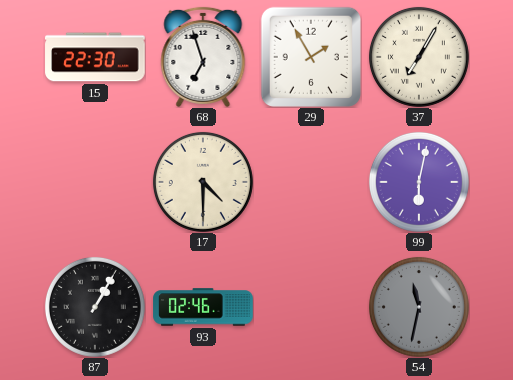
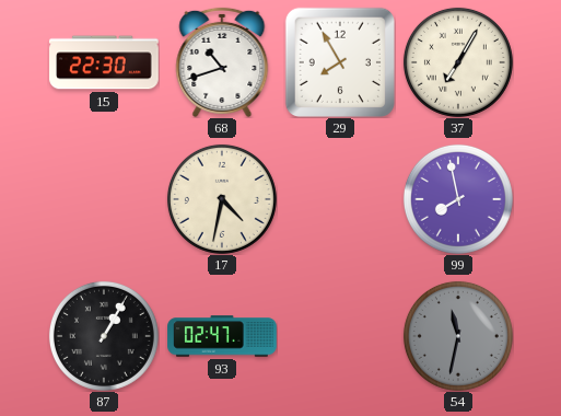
68: 6:57 -> 10:42
29: 1:55 -> 7:55
17: 4:30 -> 4:32
99: 6:02 -> 7:58
93: 02:46 -> 02:47
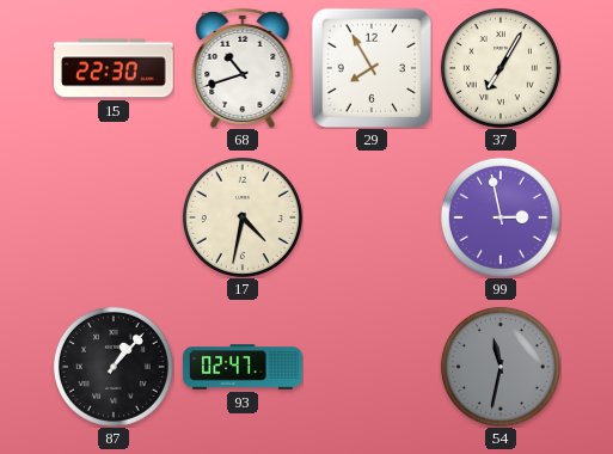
99: 7:58 -> 2:58
87: 1:05 -> 1:07
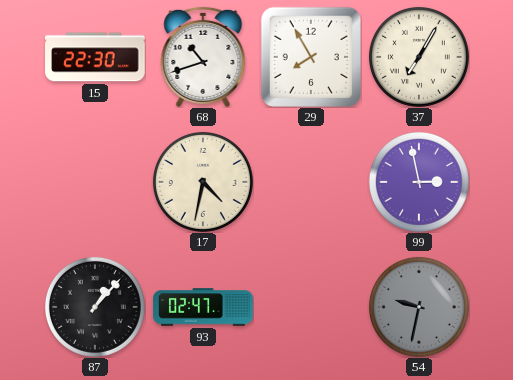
54: 11:32 -> 9:32
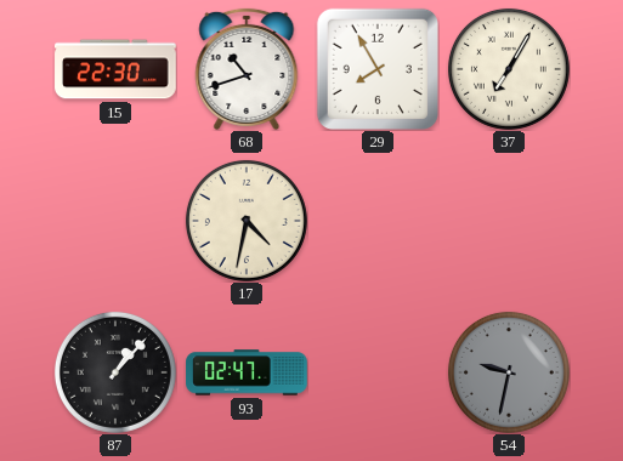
99: 2:58 -> none
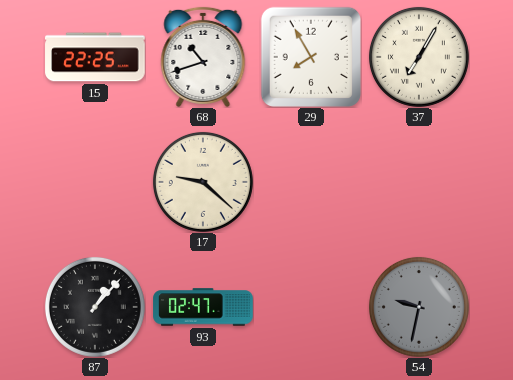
15: 22:30 -> 22:25
17: 4:32 -> 9:22
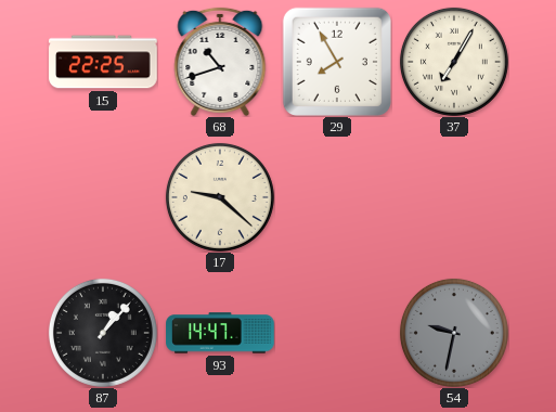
93: 02:47 -> 14:47
